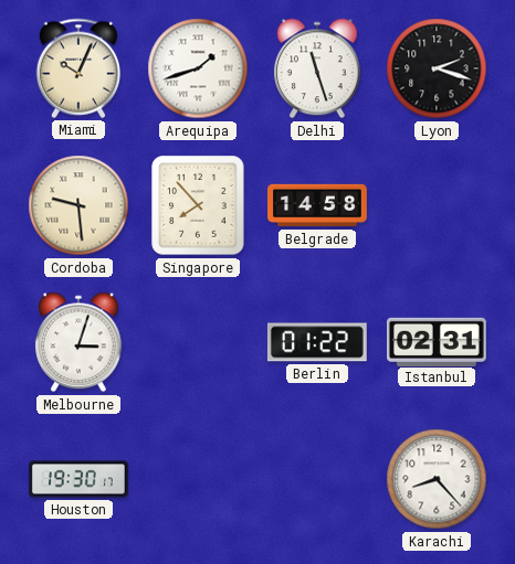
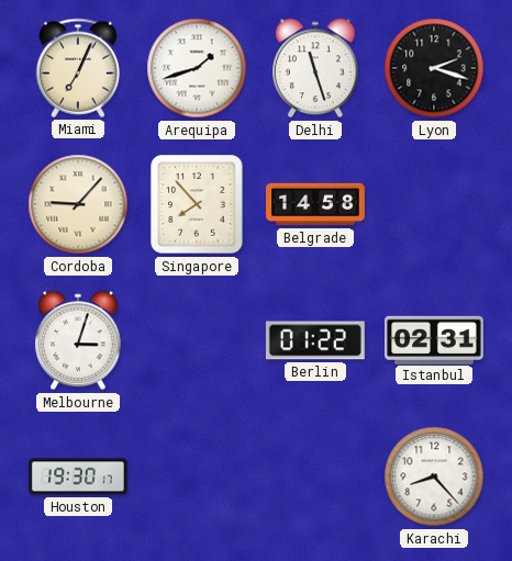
Miami: 10:04 -> 7:04
Cordoba: 9:29 -> 9:07
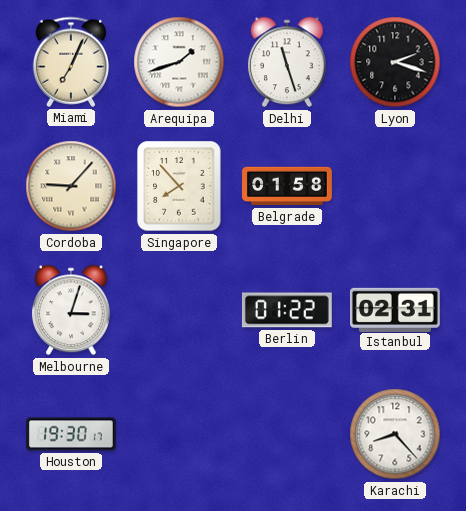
Belgrade: 14:58 -> 01:58
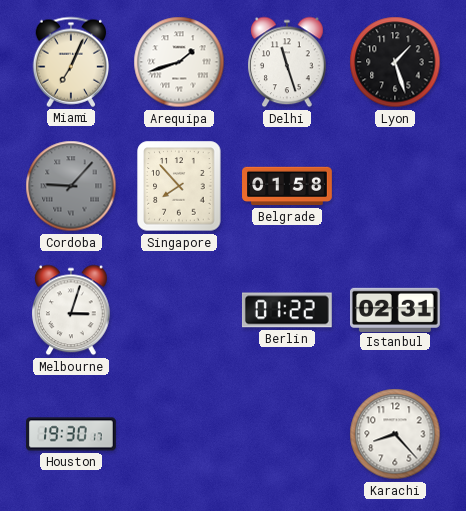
Lyon: 2:18 -> 1:27
Cordoba dial: cream -> grey
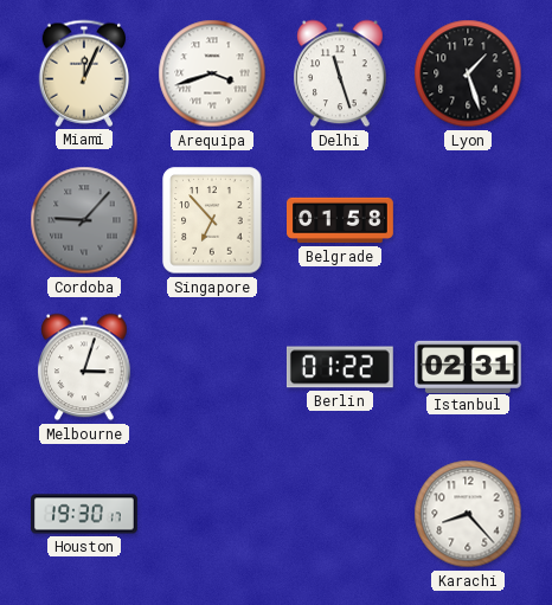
Miami: 7:04 -> 12:04
Arequipa: 1:42 -> 3:42
Singapore: 7:53 -> 6:53
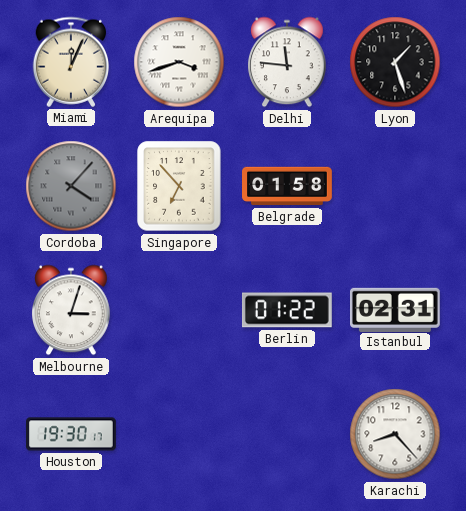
Delhi: 11:27 -> 11:46
Cordoba: 9:07 -> 4:07
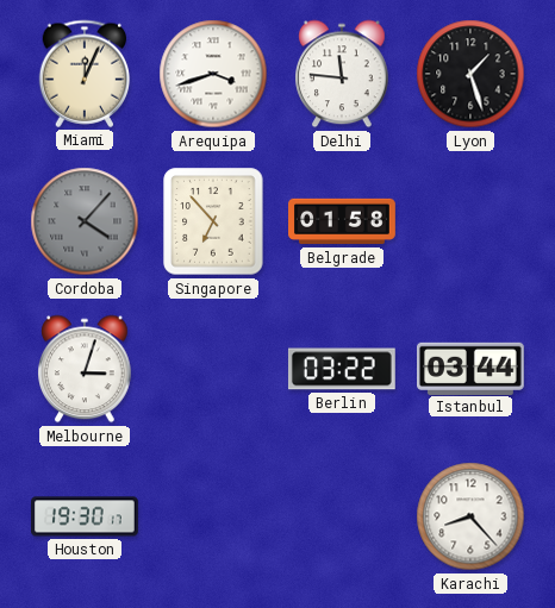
Berlin: 01:22 -> 03:22
Istanbul: 02:31 -> 03:44
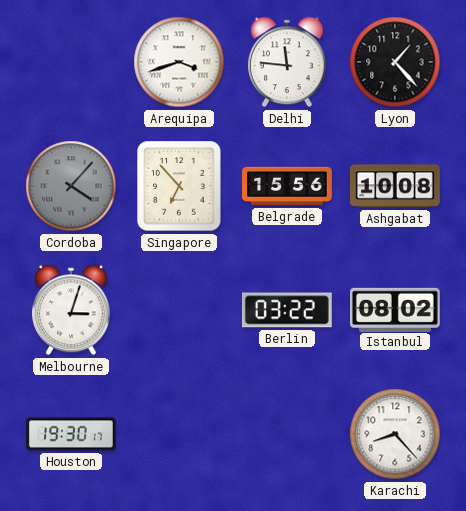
Miami: 12:04 -> none
Lyon: 1:27 -> 1:23
Belgrade: 01:58 -> 15:56
Ashgabat: none -> 10:08
Istanbul: 03:44 -> 08:02
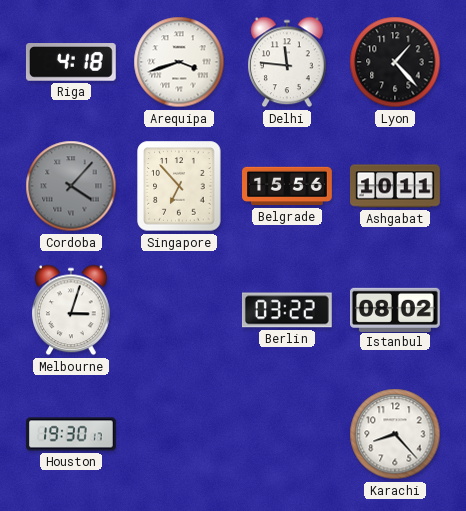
Riga: none -> 4:18
Ashgabat: 10:08 -> 10:11
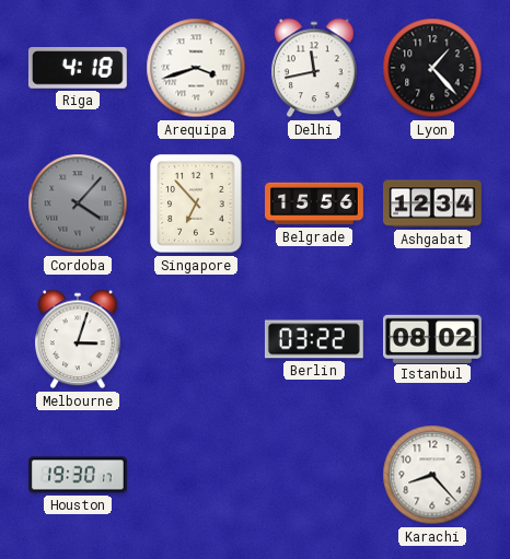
Delhi: 11:46 -> 11:43
Ashgabat: 10:11 -> 12:34
